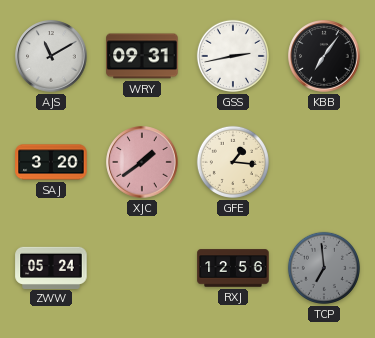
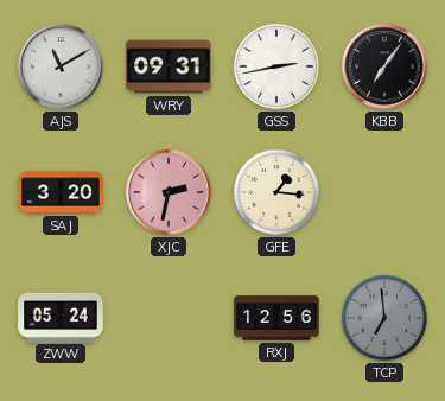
XJC: 1:39 -> 2:32
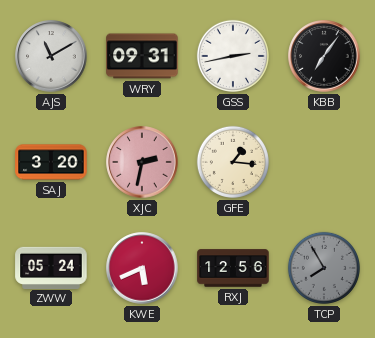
KWE: none -> 5:41
TCP: 6:59 -> 7:55
